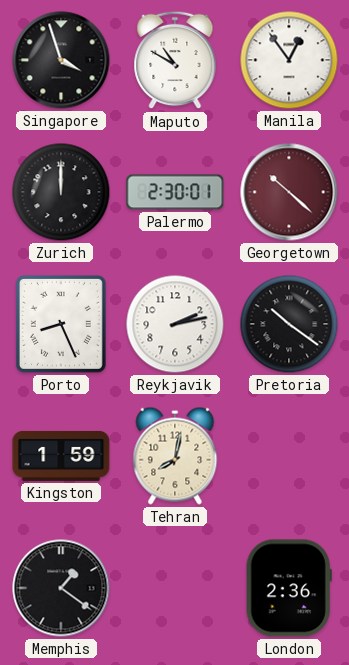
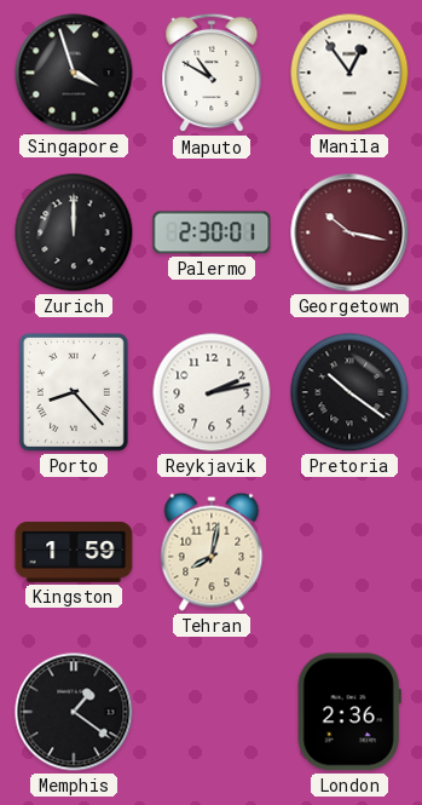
Georgetown: 10:22 -> 10:17
Porto: 8:26 -> 8:23
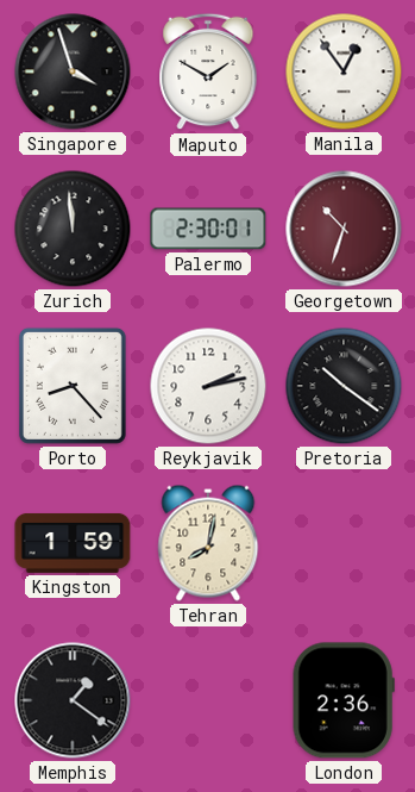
Maputo: 10:50 -> 1:50
Zurich: 12:00 -> 11:59
Georgetown: 10:17 -> 10:33
